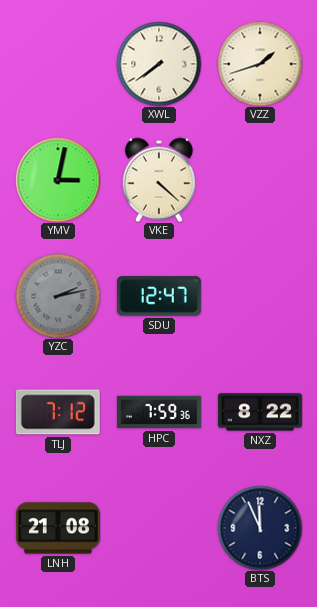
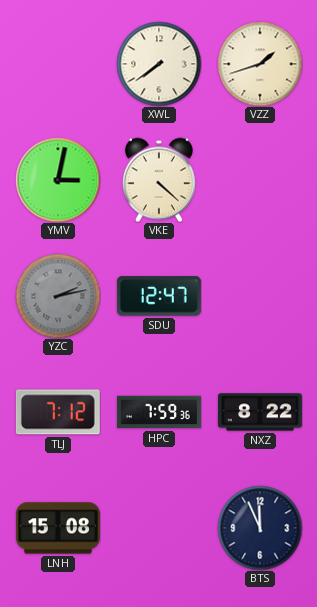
LNH: 21:08 -> 15:08
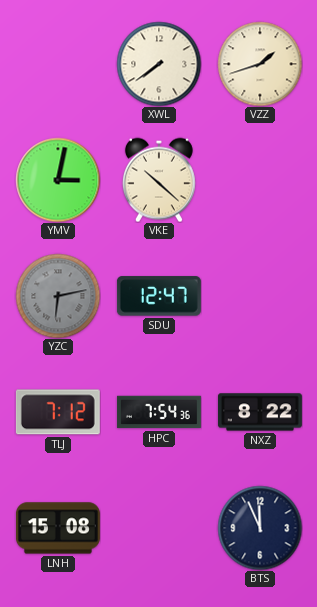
VKE: 4:22 -> 10:22
YZC: 2:13 -> 6:13
HPC: 7:59 -> 7:54
